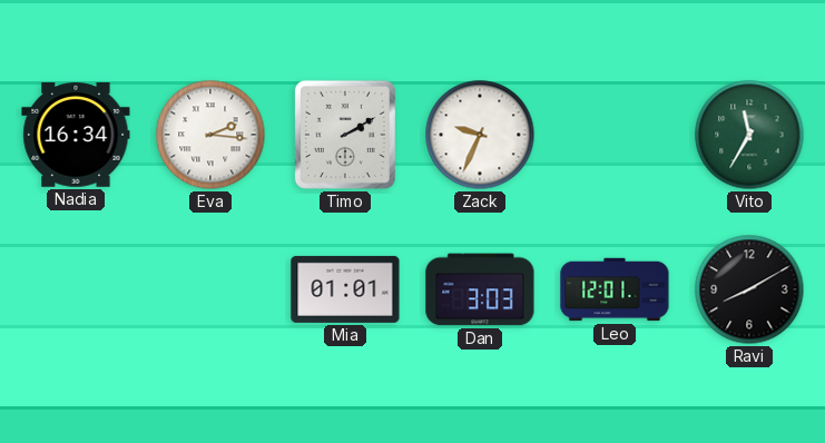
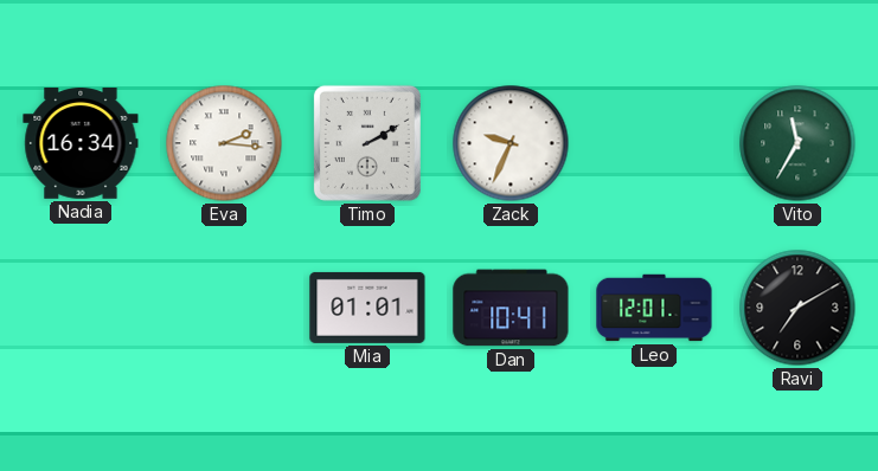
Dan: 3:03 -> 10:41
Ravi: 8:10 -> 7:10
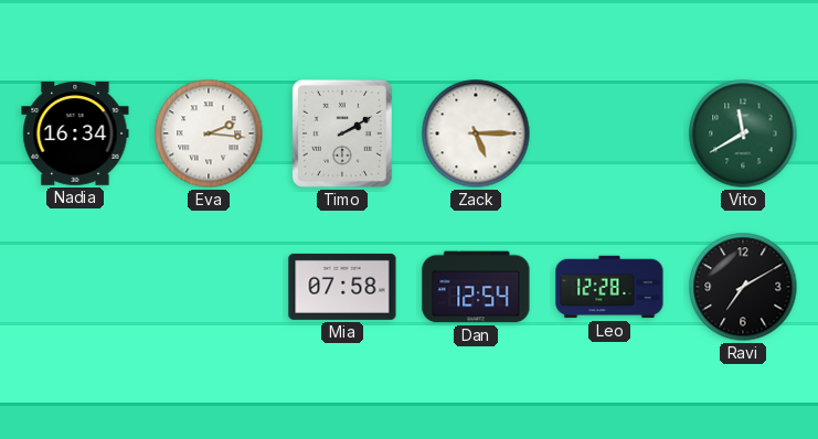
Zack: 9:34 -> 5:15
Vito: 11:35 -> 11:40
Mia: 01:01 -> 07:58
Dan: 10:41 -> 12:54
Leo: 12:01 -> 12:28
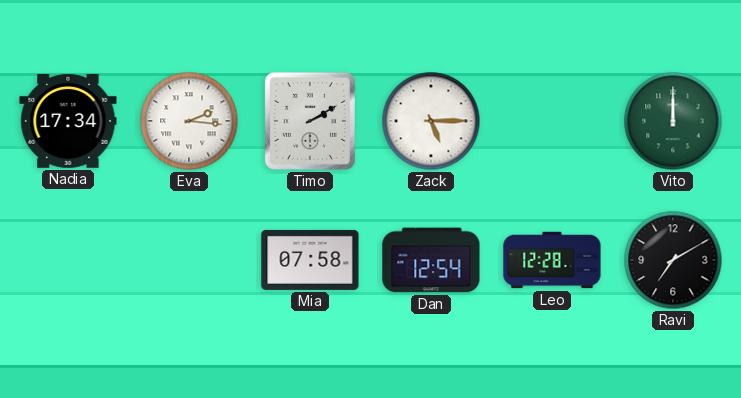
Nadia: 16:34 -> 17:34
Vito: 11:40 -> 12:00
